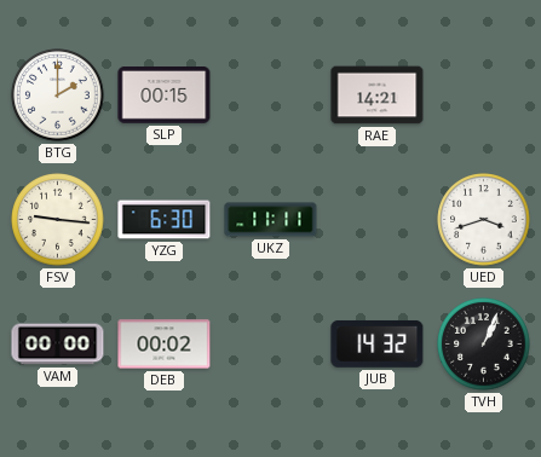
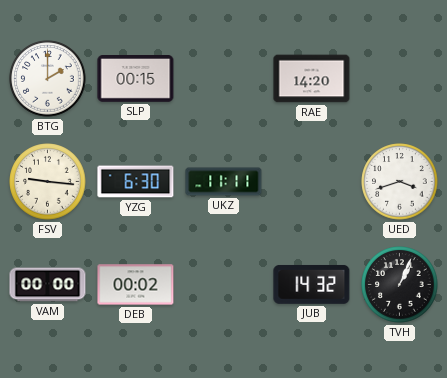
RAE: 14:21 -> 14:20
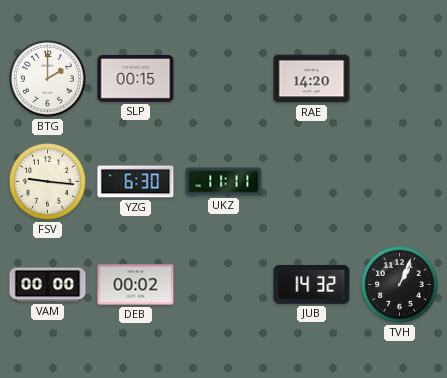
UED: 3:42 -> none
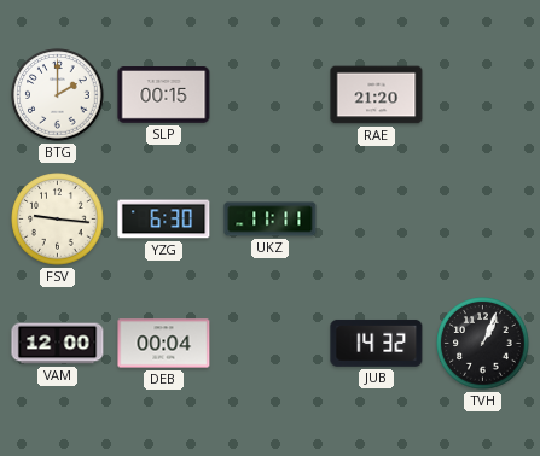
RAE: 14:20 -> 21:20
VAM: 00:00 -> 12:00
DEB: 00:02 -> 00:04
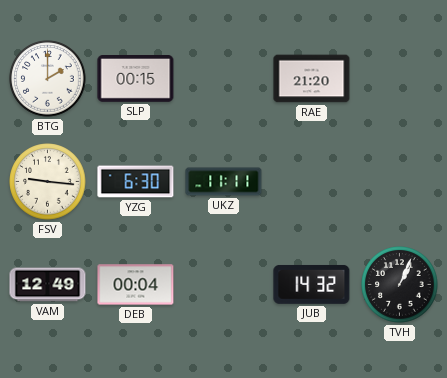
VAM: 12:00 -> 12:49
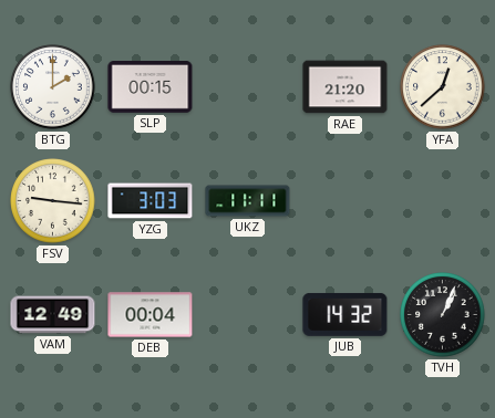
YFA: none -> 12:38
YZG: 6:30 -> 3:03
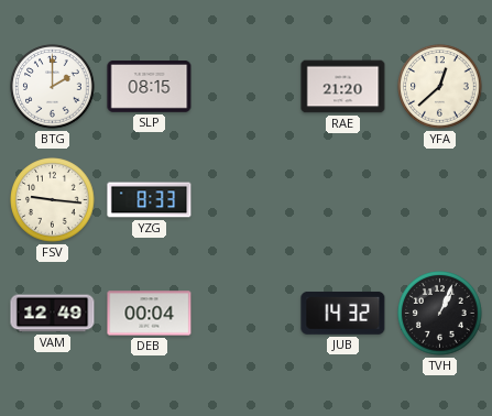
SLP: 00:15 -> 08:15
YZG: 3:03 -> 8:33
UKZ: 11:11 -> none
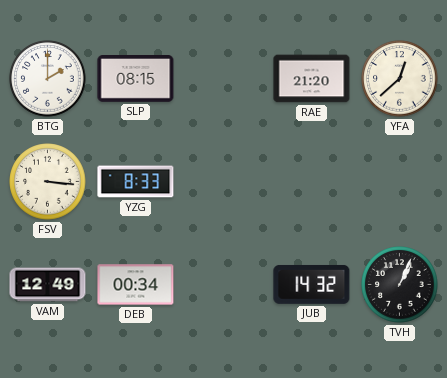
FSV: 9:16 -> 3:16
DEB: 00:04 -> 00:34
